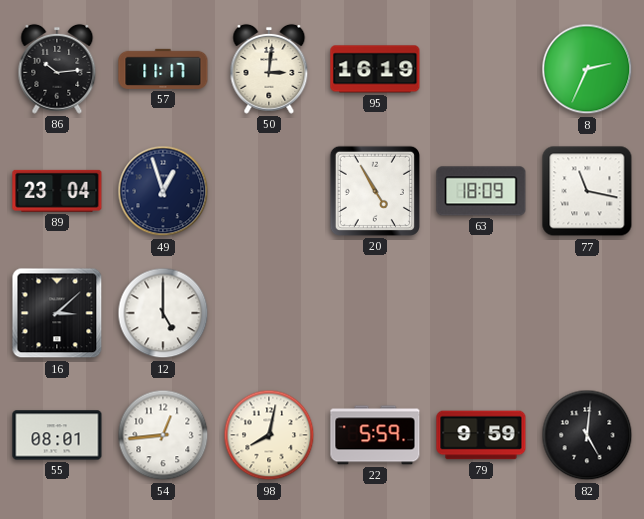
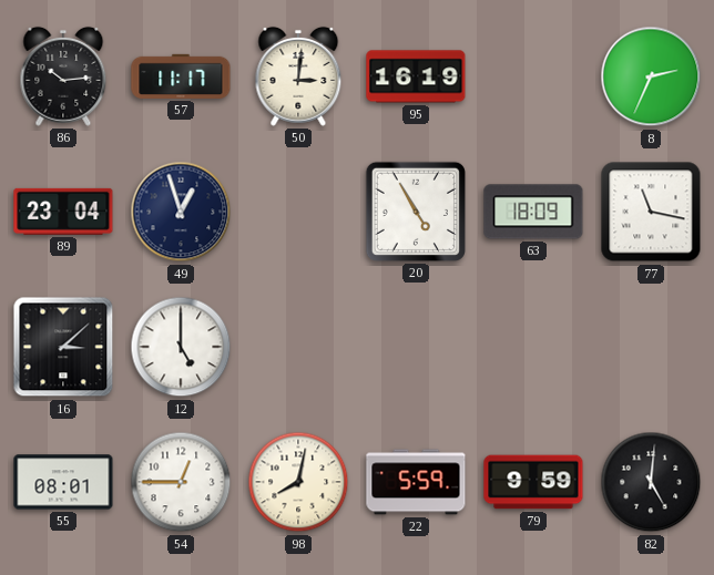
54: 12:44 -> 12:45
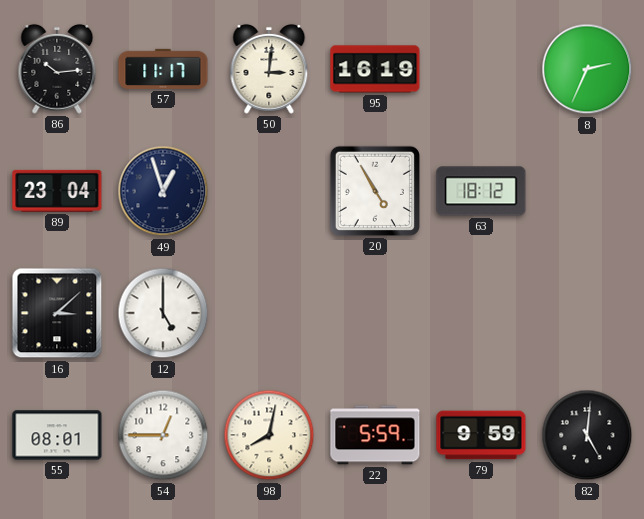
63: 18:09 -> 18:12
77: 11:17 -> none
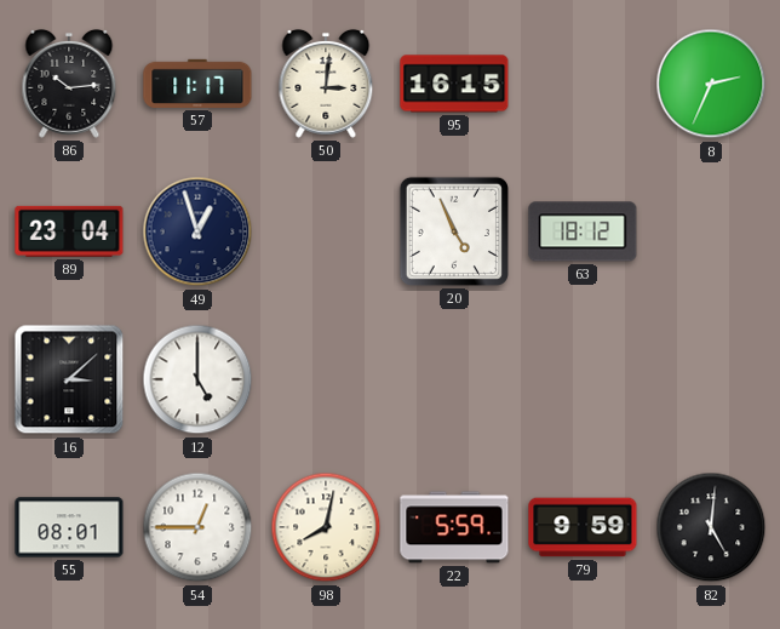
95: 16:19 -> 16:15
20: 4:55 -> 4:56
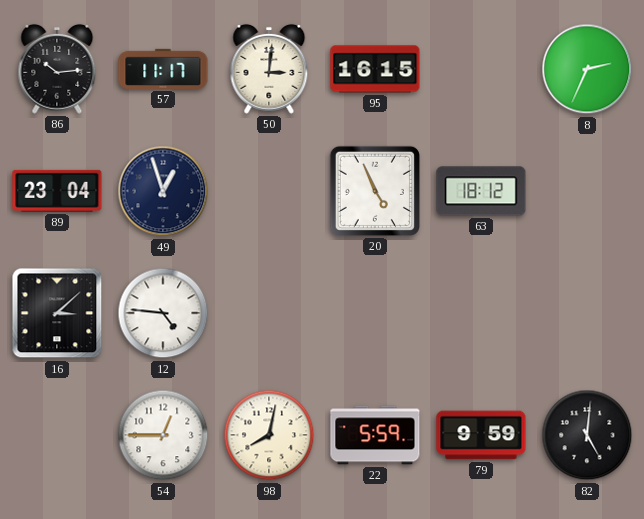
12: 5:00 -> 4:46
55: 08:01 -> none
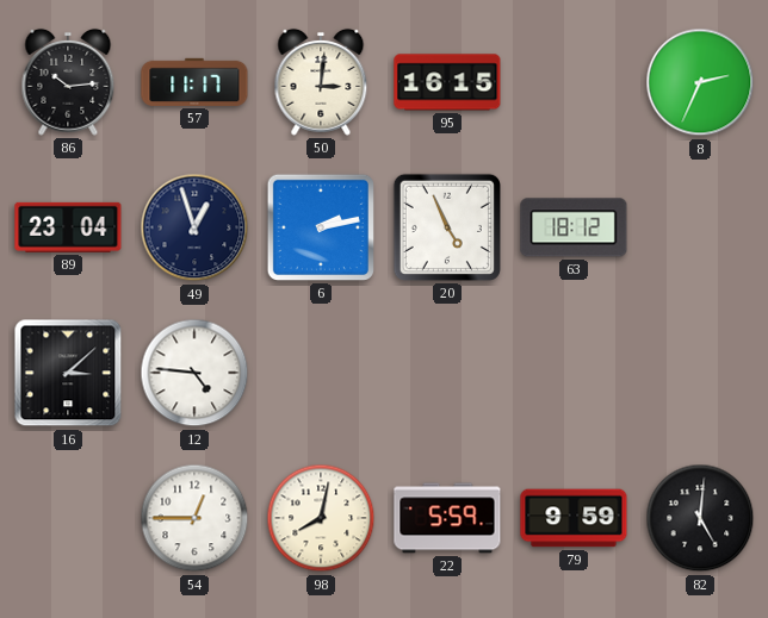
6: none -> 2:13
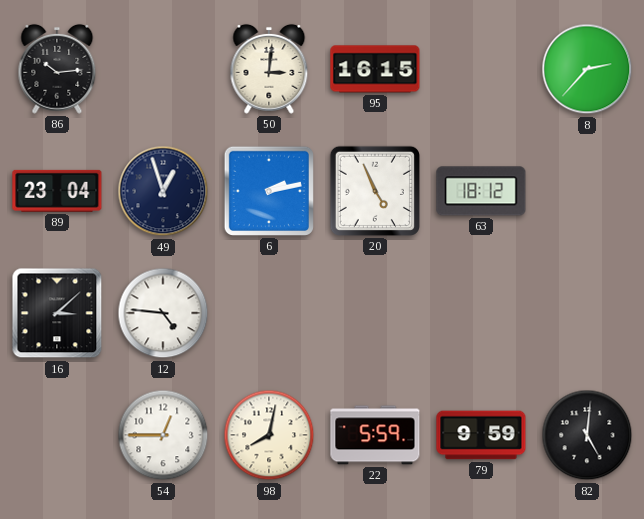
57: 11:17 -> none
8: 2:34 -> 2:37
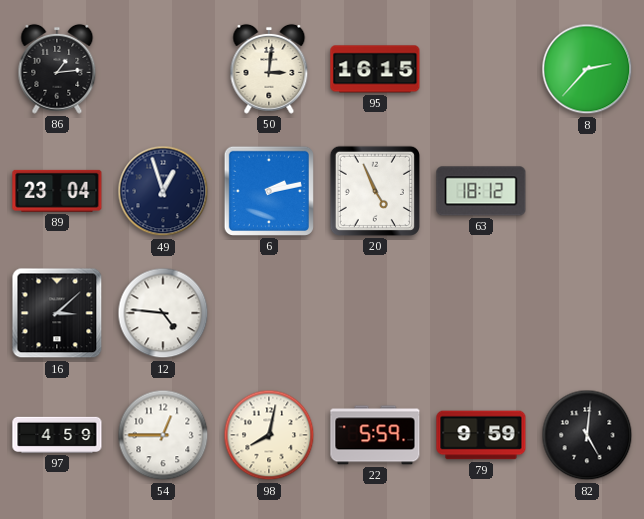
86: 10:14 -> 1:14
97: none -> 4:59
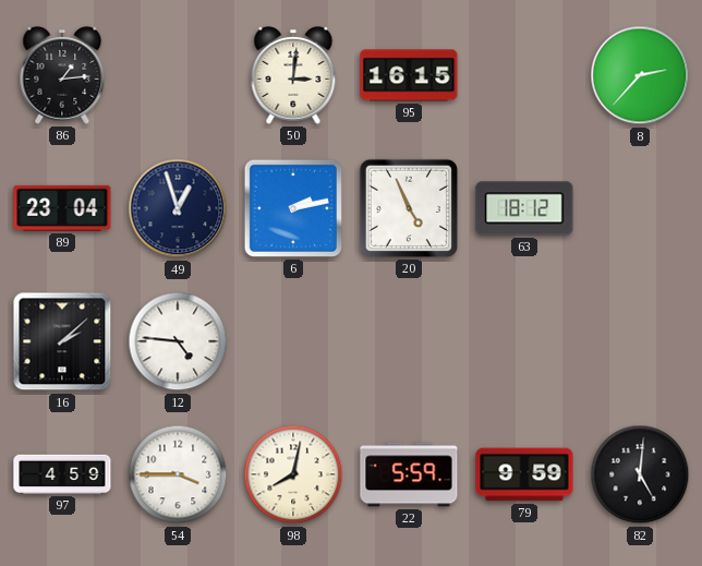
16: 3:08 -> 2:08
54: 12:45 -> 3:45
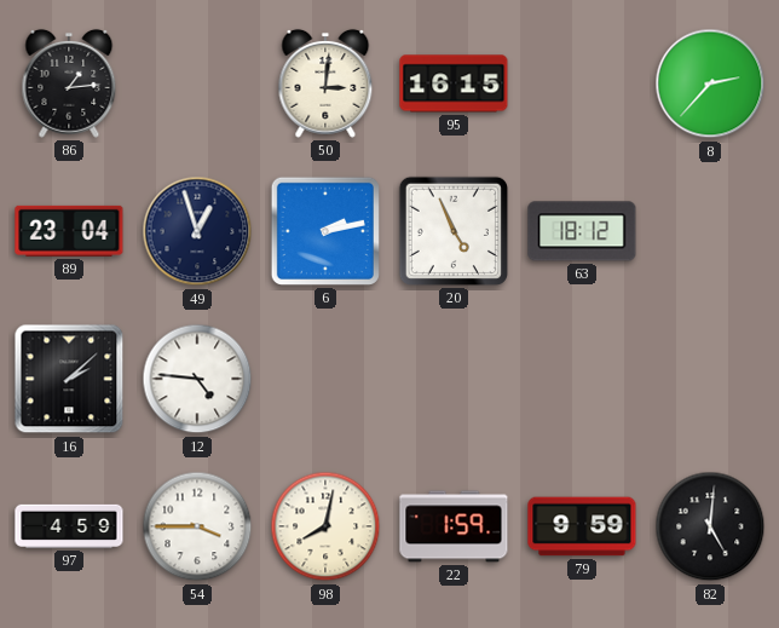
22: 5:59 -> 1:59
